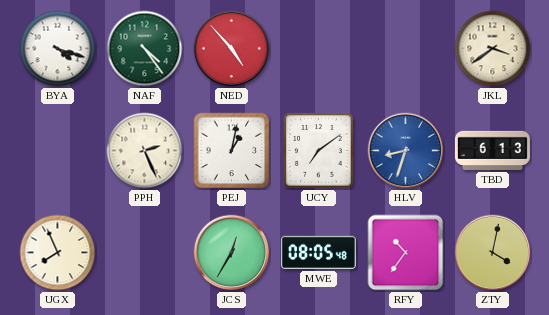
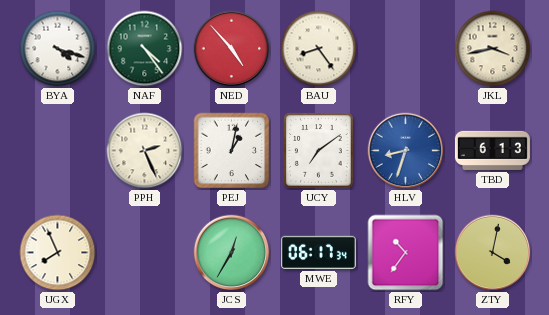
BAU: none -> 8:24
JKL: 3:39 -> 3:43
MWE: 08:05 -> 06:17
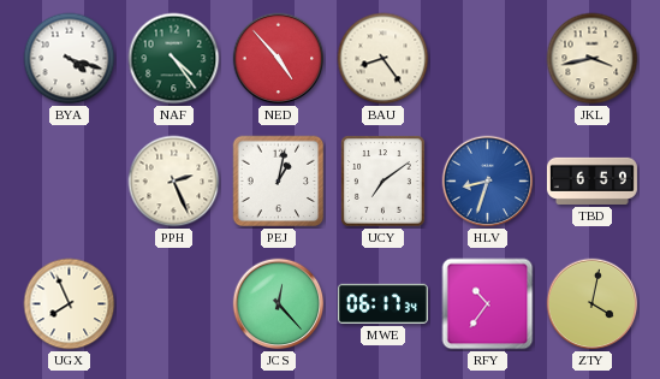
TBD: 6:13 -> 6:59
JCS: 12:35 -> 12:23
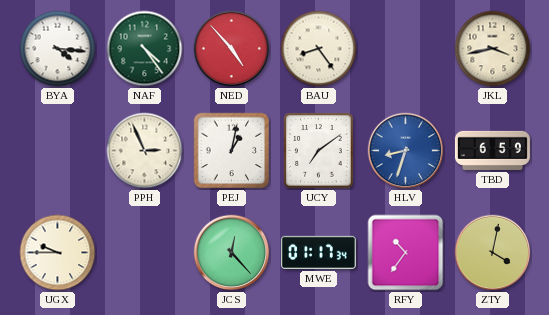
BYA: 4:18 -> 4:16
PPH: 2:26 -> 2:56
UGX: 7:56 -> 9:45
MWE: 06:17 -> 01:17
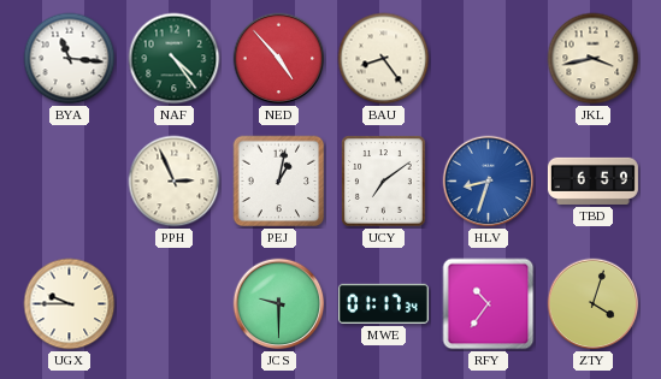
BYA: 4:16 -> 11:16
JCS: 12:23 -> 9:30
ZTY: 4:02 -> 4:03
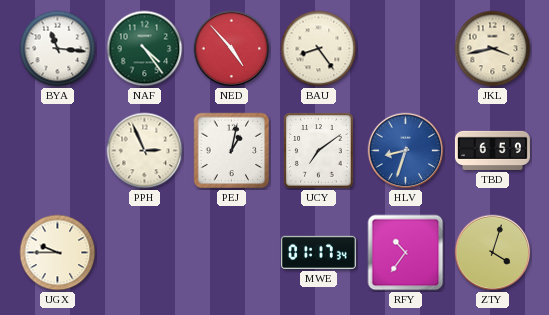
JCS: 9:30 -> none
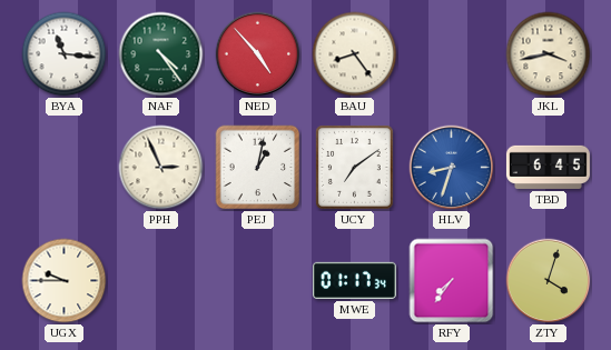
TBD: 6:59 -> 6:45
RFY: 10:36 -> 7:36
